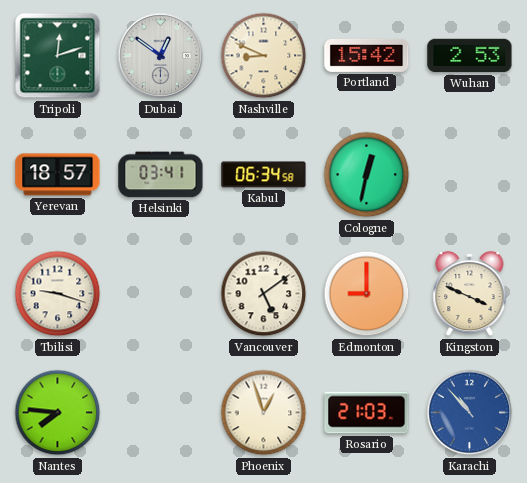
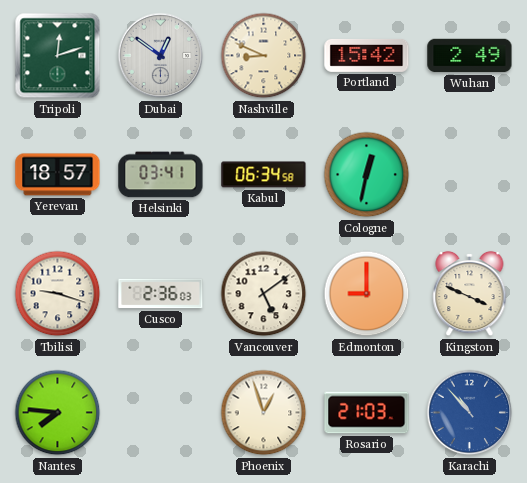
Wuhan: 2:53 -> 2:49
Cusco: none -> 2:36
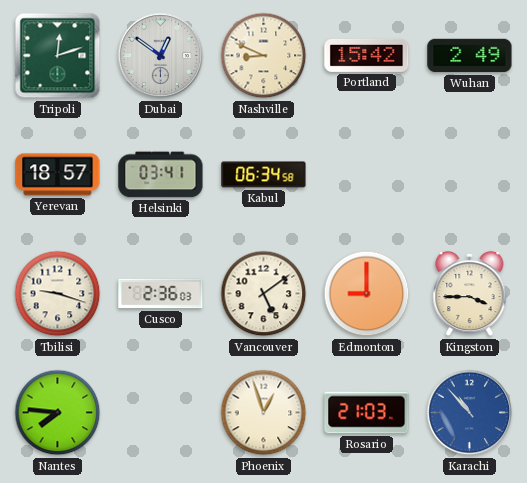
Cologne: 12:32 -> none
Kingston: 3:49 -> 3:45
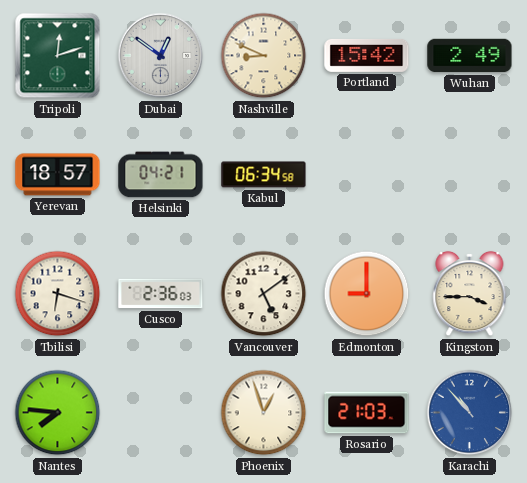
Helsinki: 03:41 -> 04:21
Tbilisi: 9:18 -> 6:18
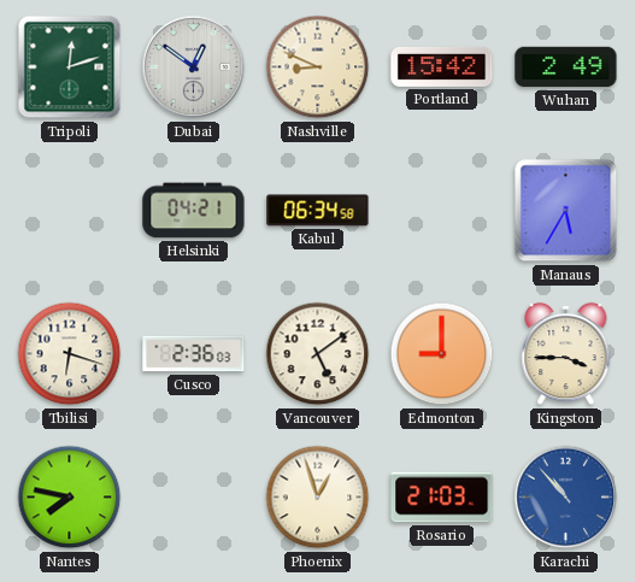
Yerevan: 18:57 -> none
Manaus: none -> 5:35
Nantes: 7:46 -> 7:47
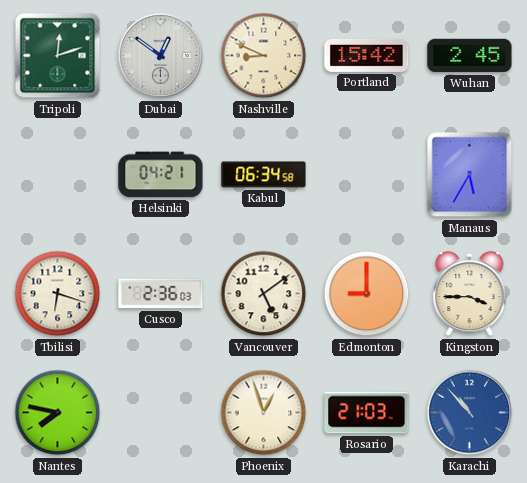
Wuhan: 2:49 -> 2:45
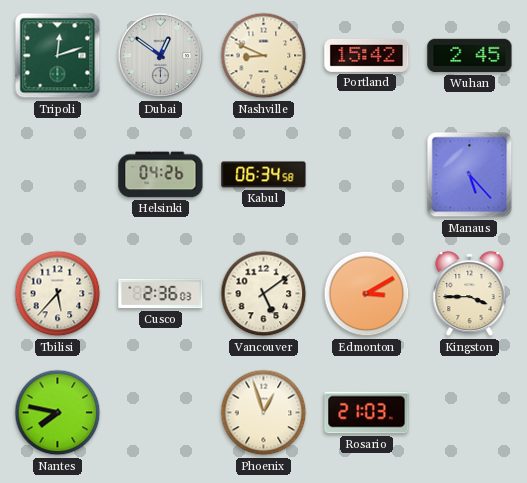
Helsinki: 04:21 -> 04:26
Manaus: 5:35 -> 5:23
Tbilisi: 6:18 -> 5:37
Edmonton: 9:00 -> 3:10
Karachi: 10:53 -> none
